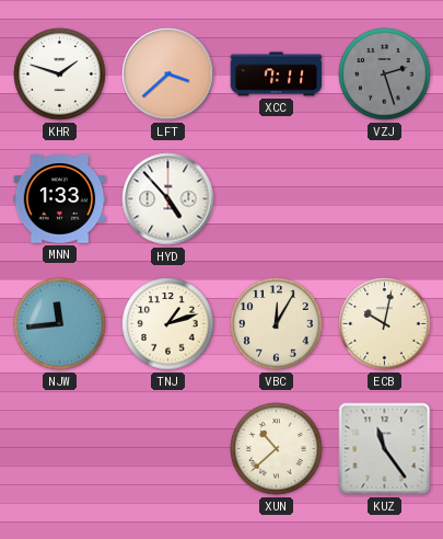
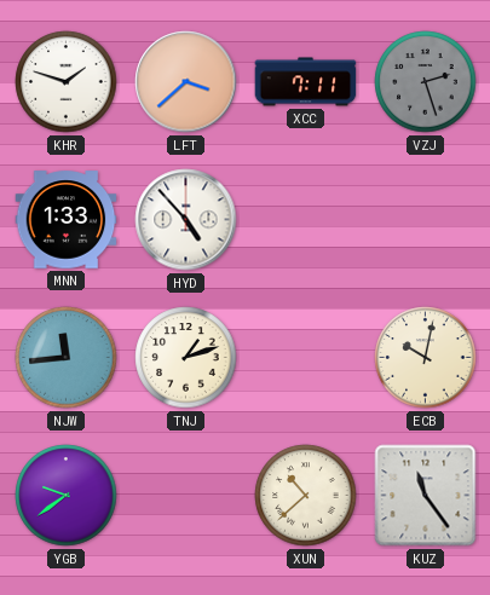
VBC: 12:05 -> none
YGB: none -> 9:39
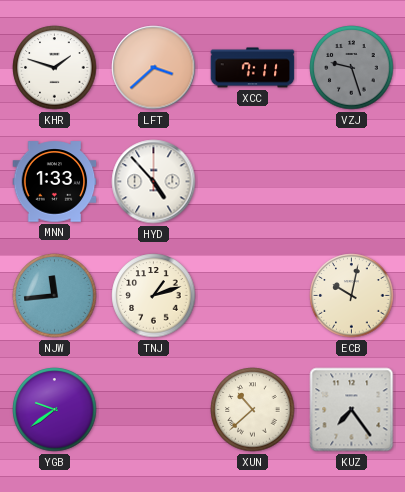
VZJ: 2:27 -> 9:27
KUZ: 11:24 -> 7:24
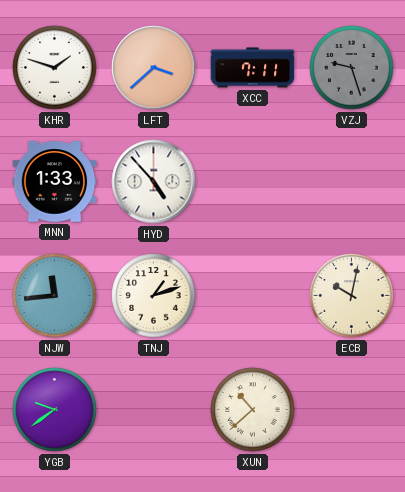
KUZ: 7:24 -> none
